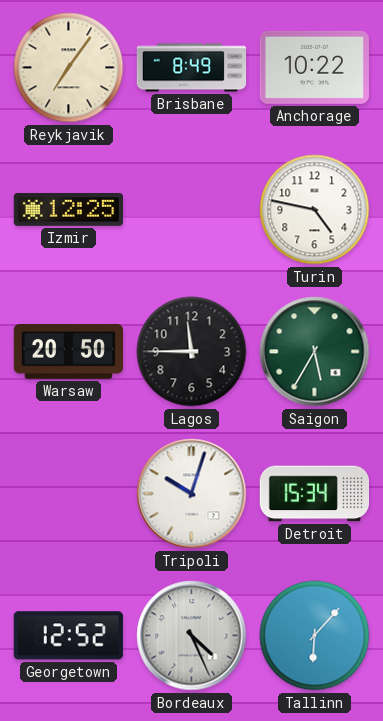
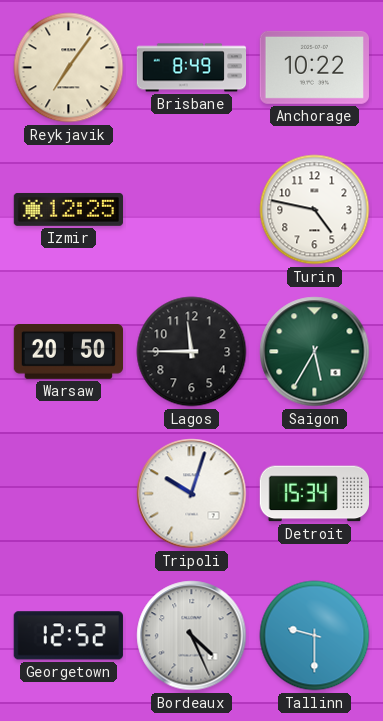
Tallinn: 6:07 -> 9:30
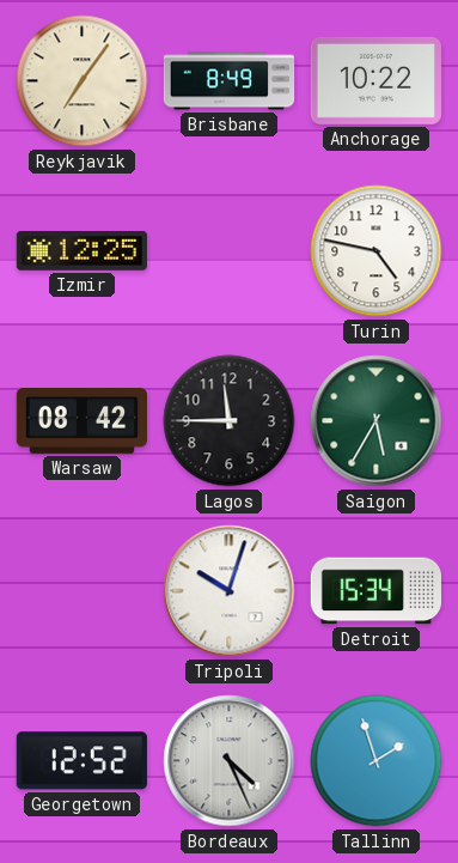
Warsaw: 20:50 -> 08:42
Tallinn: 9:30 -> 1:57
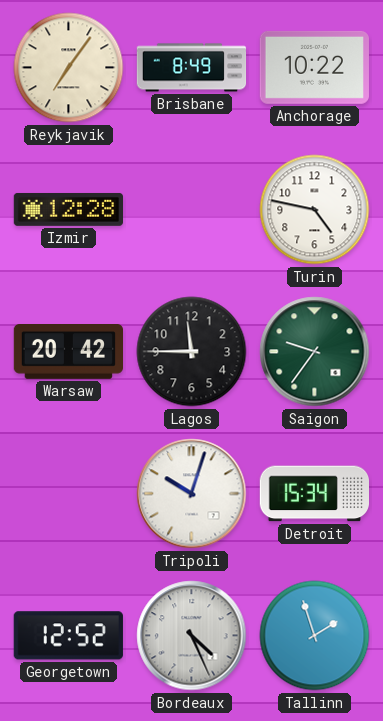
Izmir: 12:25 -> 12:28
Warsaw: 08:42 -> 20:42
Saigon: 5:35 -> 9:36
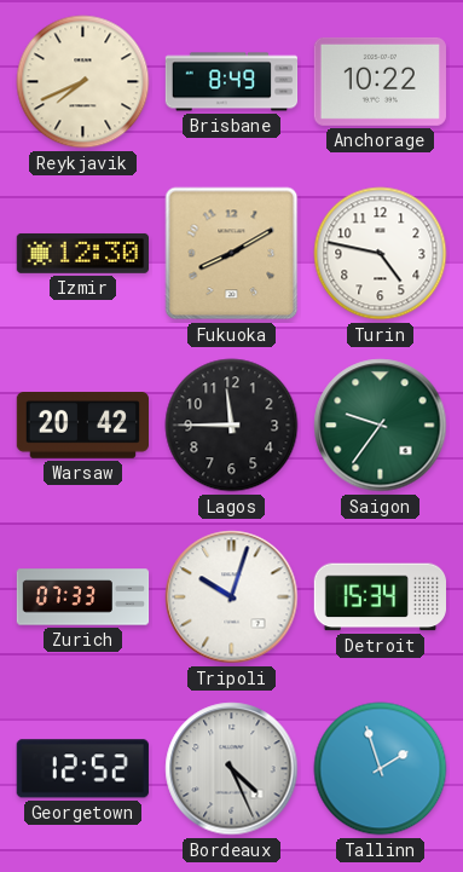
Reykjavik: 7:06 -> 7:41
Izmir: 12:28 -> 12:30
Fukuoka: none -> 8:10
Zurich: none -> 07:33
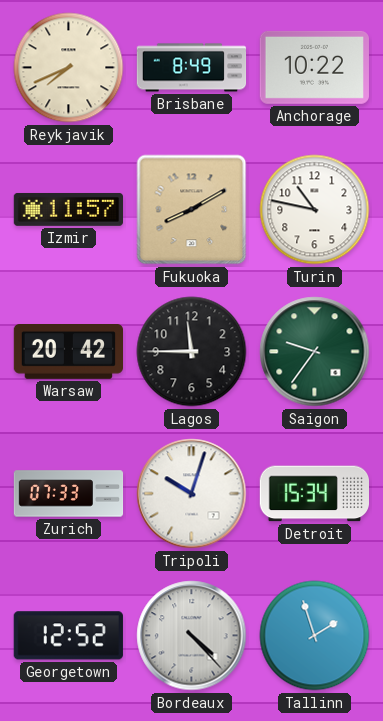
Izmir: 12:30 -> 11:57
Turin: 4:47 -> 10:47
Bordeaux: 4:26 -> 4:23
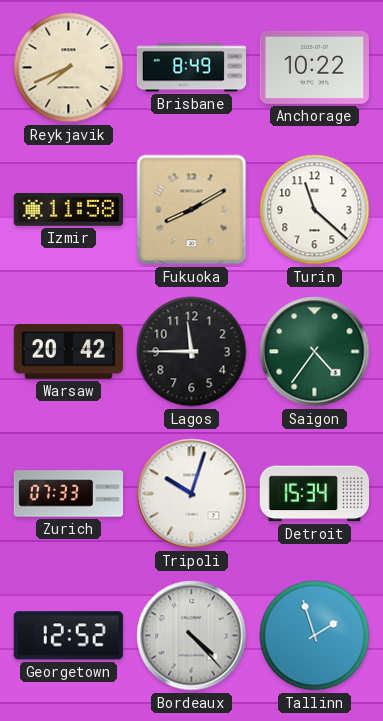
Izmir: 11:57 -> 11:58
Turin: 10:47 -> 11:22
Saigon: 9:36 -> 4:36
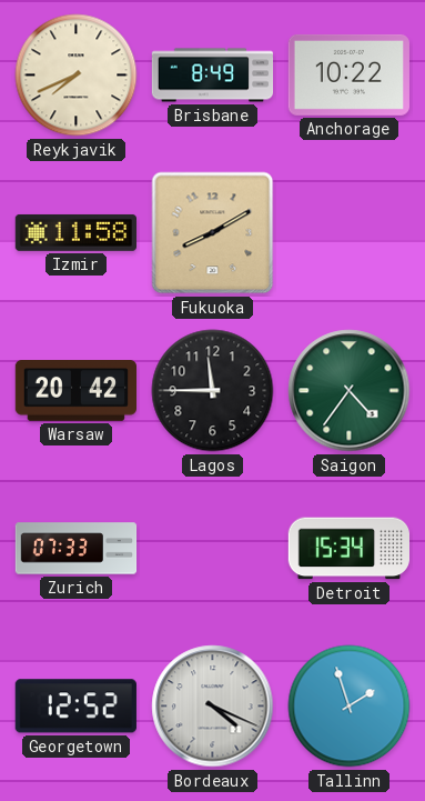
Turin: 11:22 -> none
Tripoli: 10:03 -> none
Bordeaux: 4:23 -> 4:19
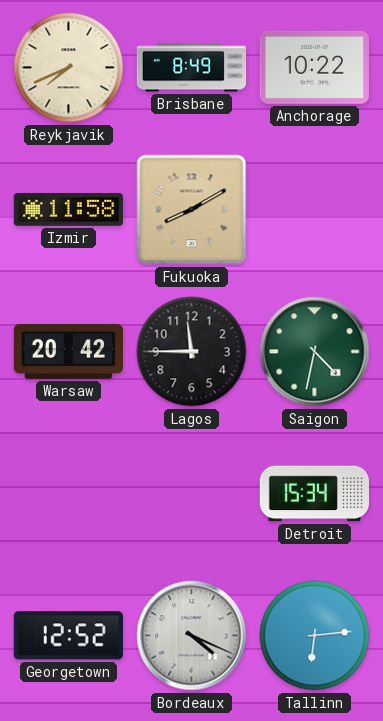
Saigon: 4:36 -> 4:32
Zurich: 07:33 -> none
Tallinn: 1:57 -> 6:14
